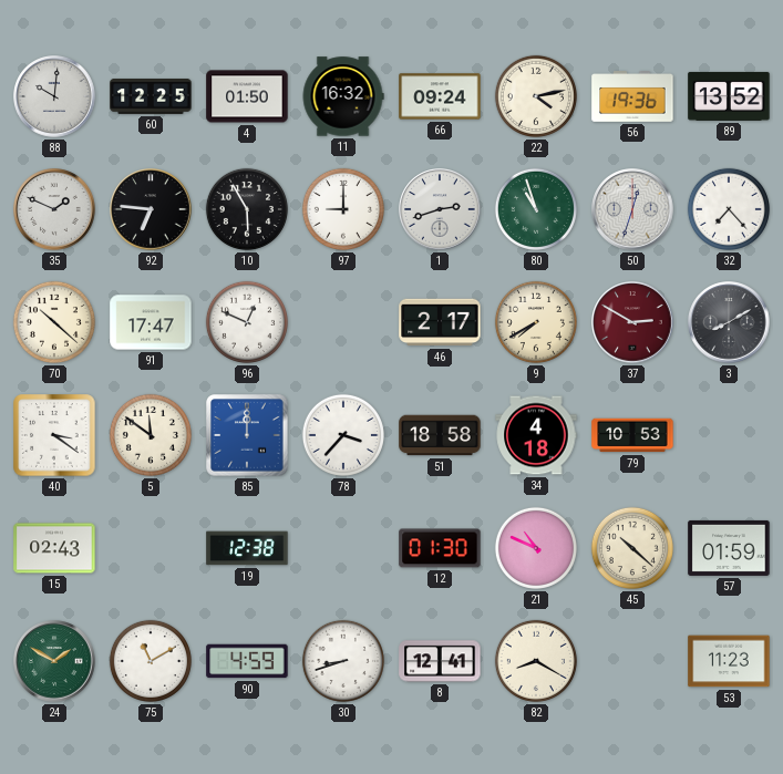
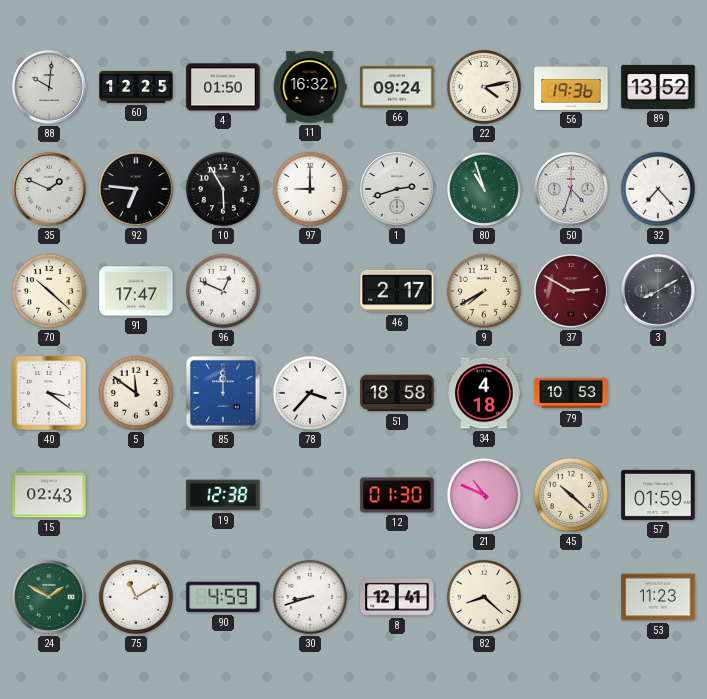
50: 12:33 -> 4:33
82: 8:20 -> 8:22
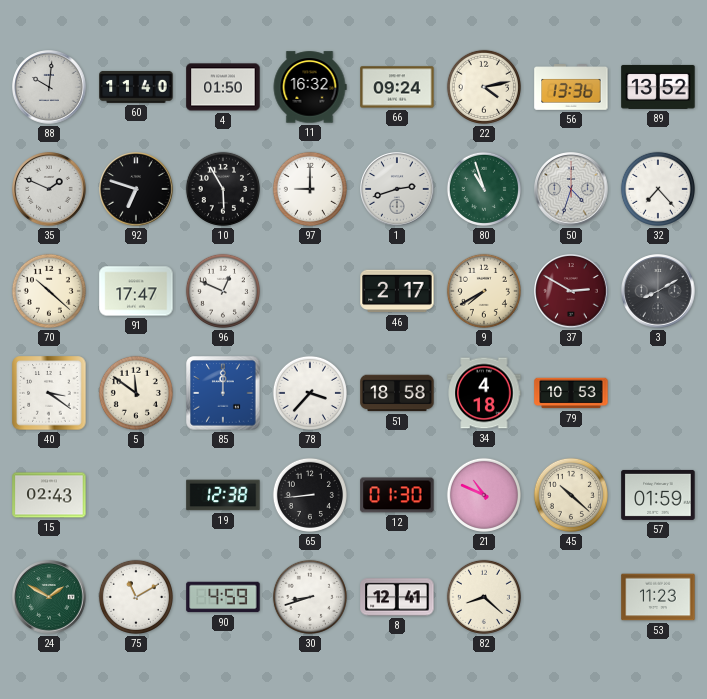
60: 12:25 -> 11:40
56: 19:36 -> 13:36
92: 6:46 -> 6:48
65: none -> 8:44
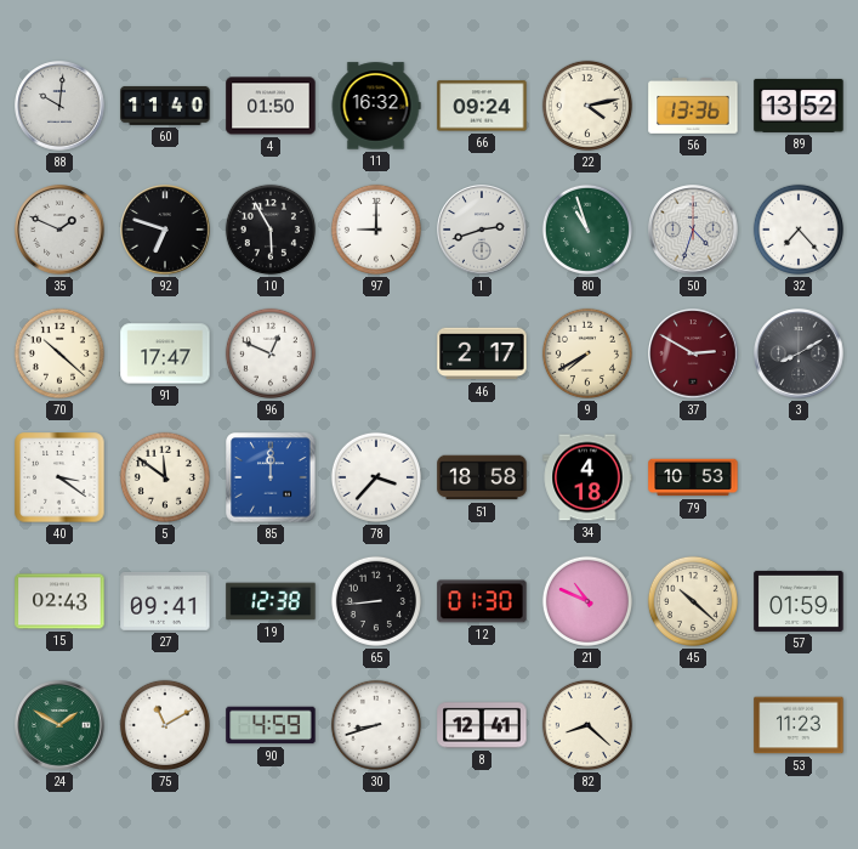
27: none -> 09:41
